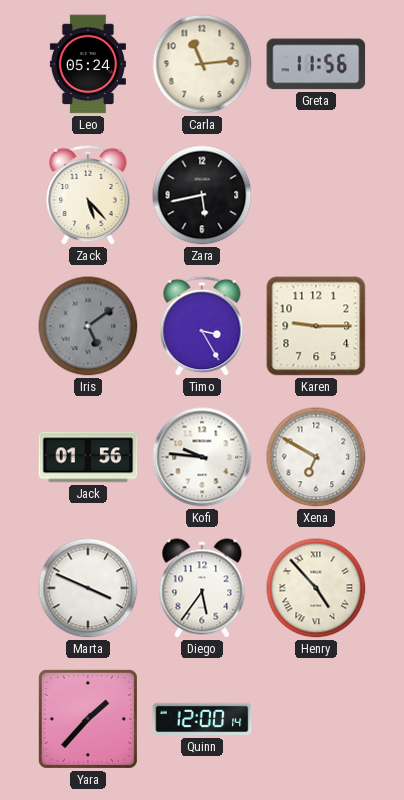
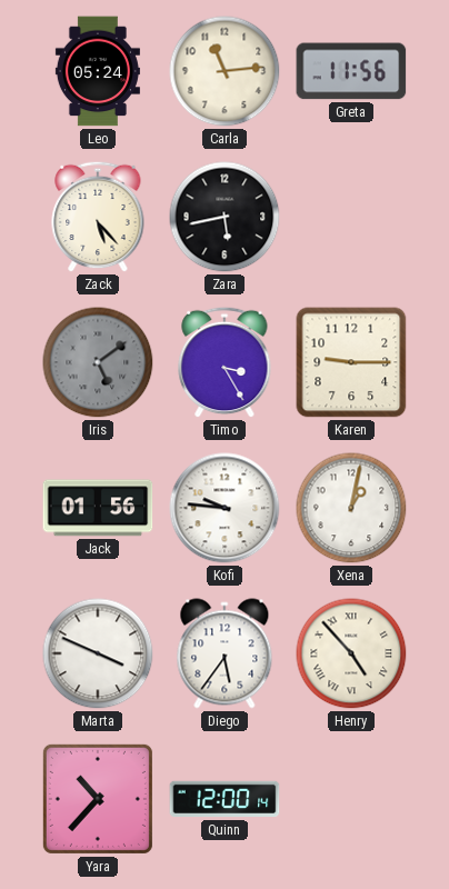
Xena: 6:50 -> 1:02
Yara: 1:37 -> 10:37
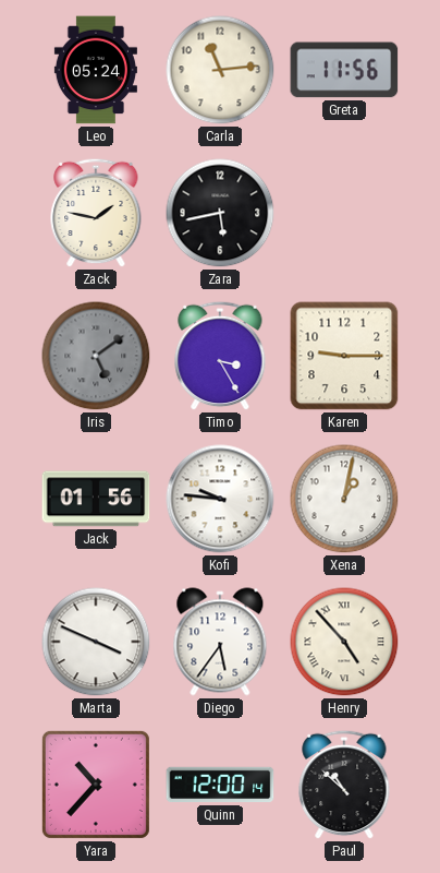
Zack: 5:23 -> 1:47
Paul: none -> 10:52
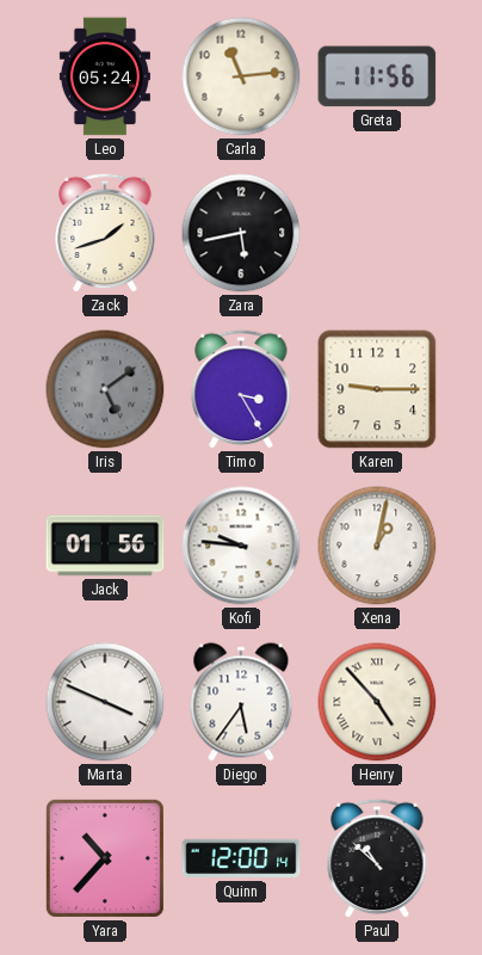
Zack: 1:47 -> 1:42
